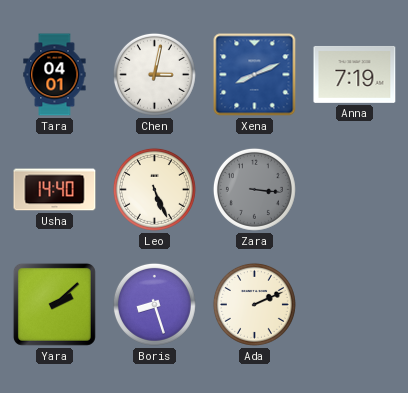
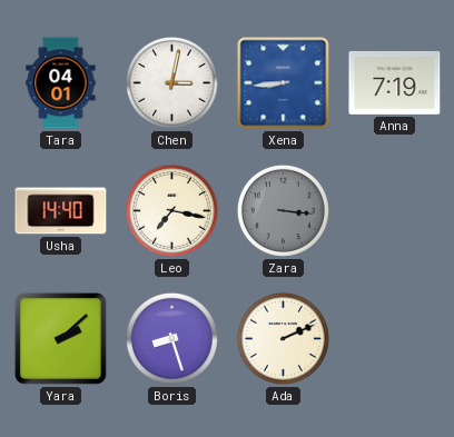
Xena: 8:11 -> 8:44
Leo: 5:26 -> 7:17
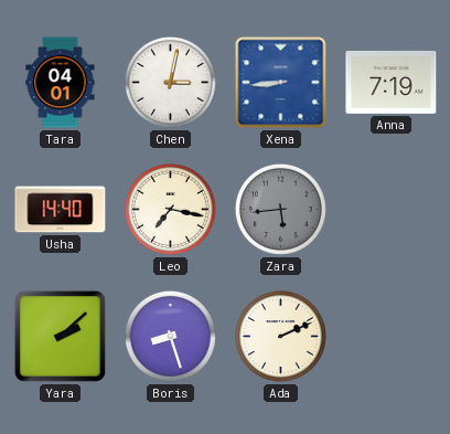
Zara: 3:16 -> 5:44
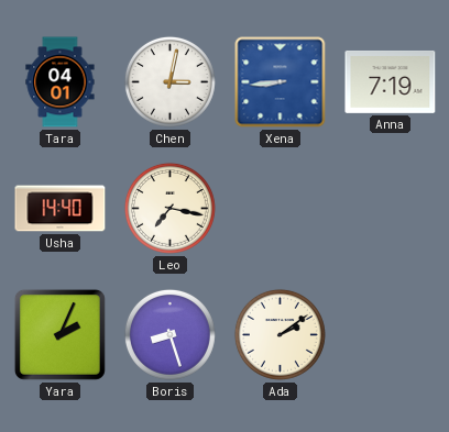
Zara: 5:44 -> none
Yara: 2:08 -> 2:04
Ada: 2:11 -> 2:09
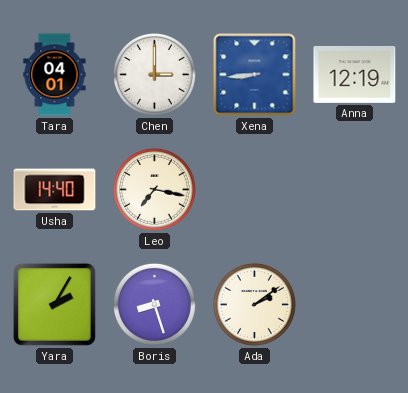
Chen: 3:02 -> 3:00
Anna: 7:19 -> 12:19
Yara: 2:04 -> 2:05
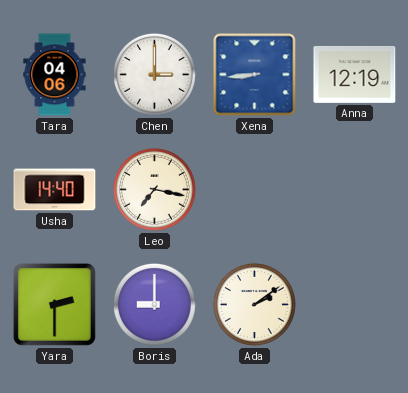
Tara: 04:01 -> 04:06
Yara: 2:05 -> 2:30
Boris: 8:27 -> 9:00
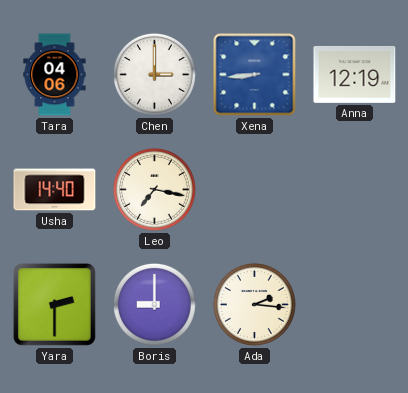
Ada: 2:09 -> 2:16
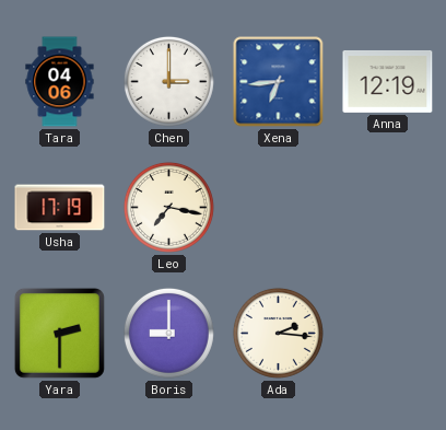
Xena: 8:44 -> 6:44
Usha: 14:40 -> 17:19
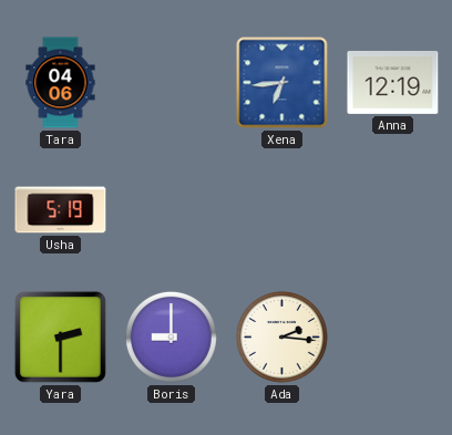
Chen: 3:00 -> none
Usha: 17:19 -> 5:19
Leo: 7:17 -> none
